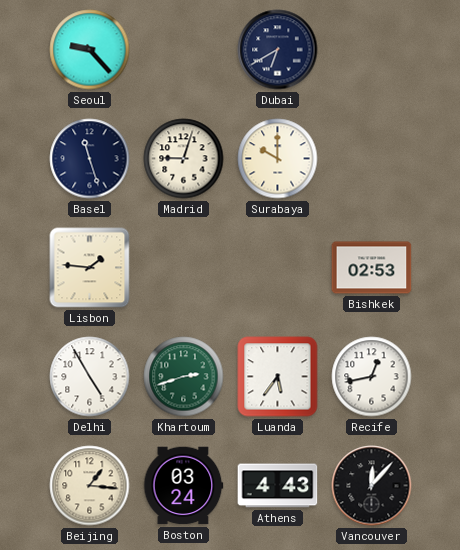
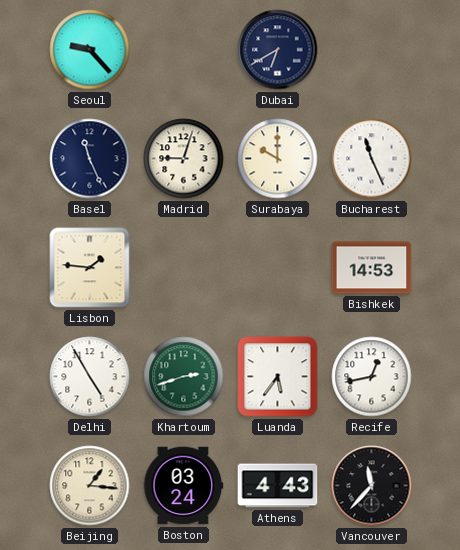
Basel: 11:27 -> 11:26
Bucharest: none -> 11:26
Bishkek: 02:53 -> 14:53
Vancouver: 12:07 -> 11:37
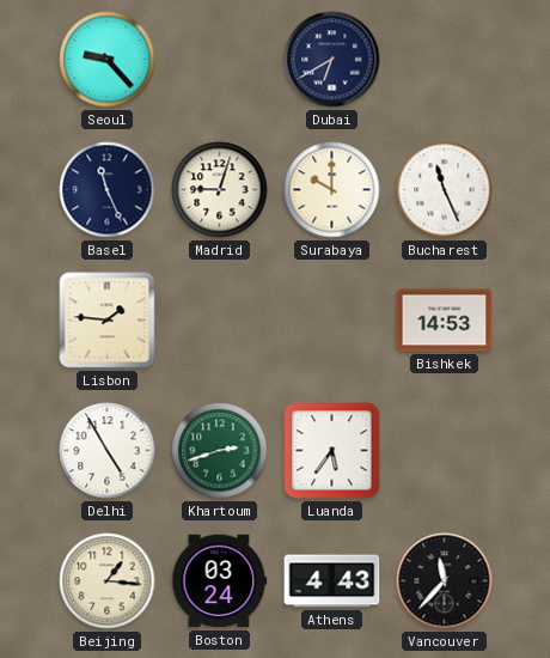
Recife: 12:43 -> none
